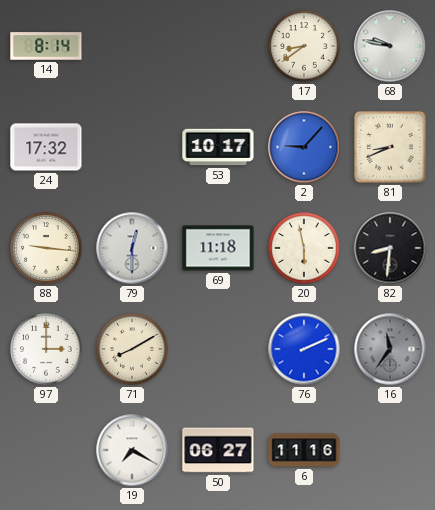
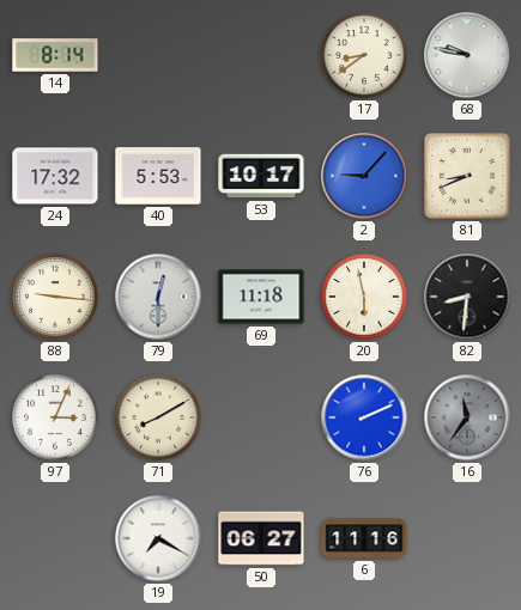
40: none -> 5:53
97: 3:00 -> 3:04
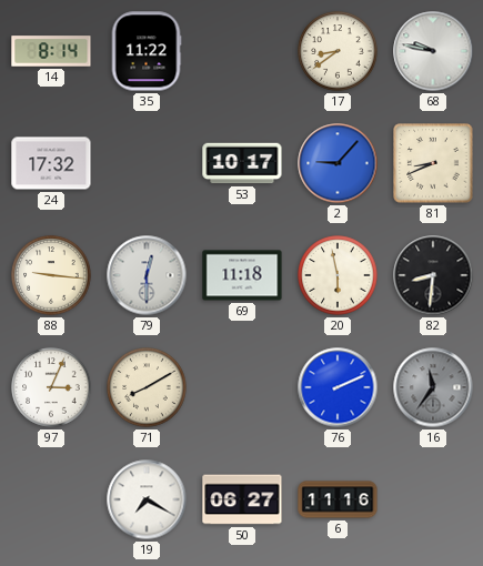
35: none -> 11:22
40: 5:53 -> none
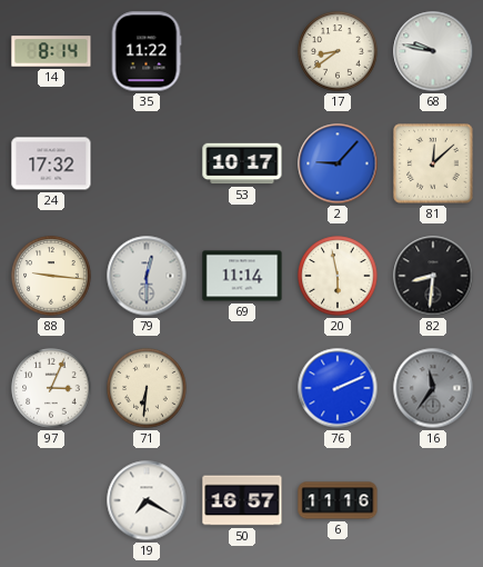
81: 8:41 -> 12:08
69: 11:18 -> 11:14
71: 8:10 -> 6:31
50: 06:27 -> 16:57
